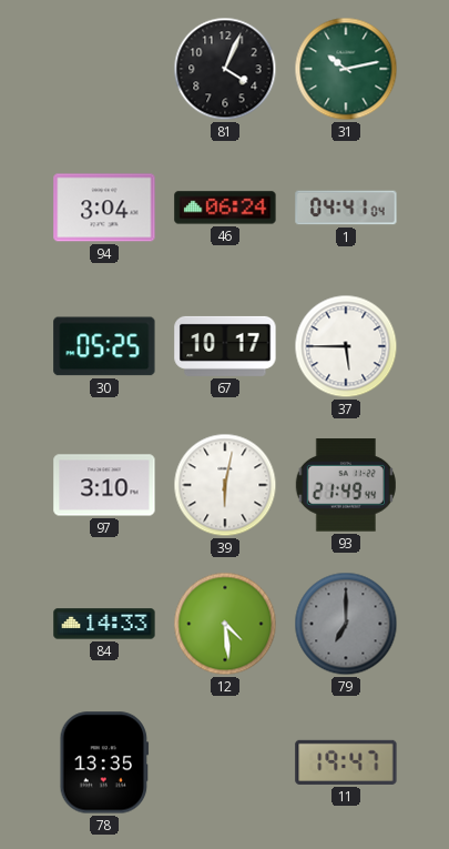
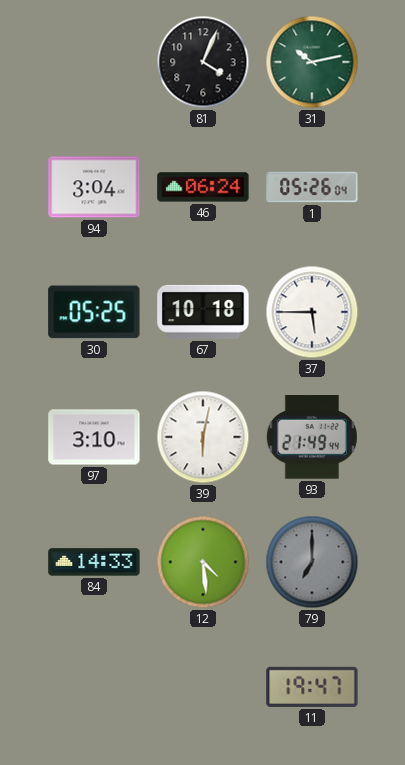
1: 04:41 -> 05:26
67: 10:17 -> 10:18
78: 13:35 -> none
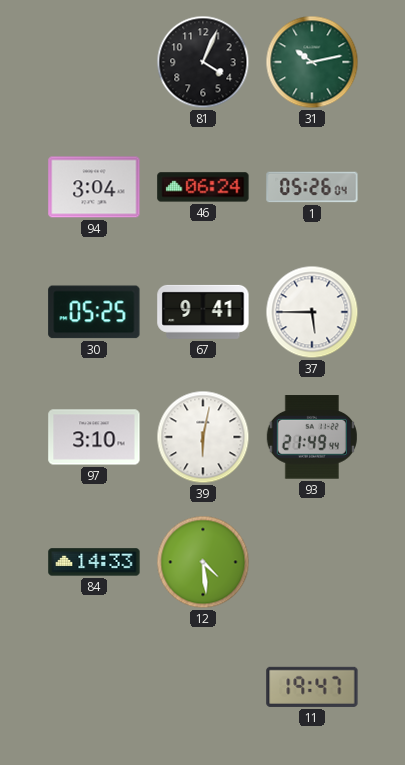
67: 10:18 -> 9:41
79: 7:00 -> none
